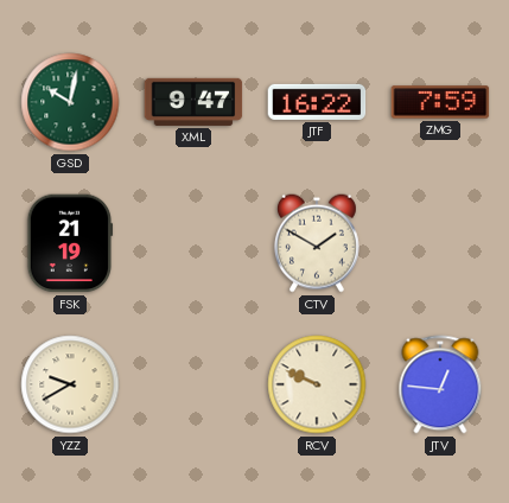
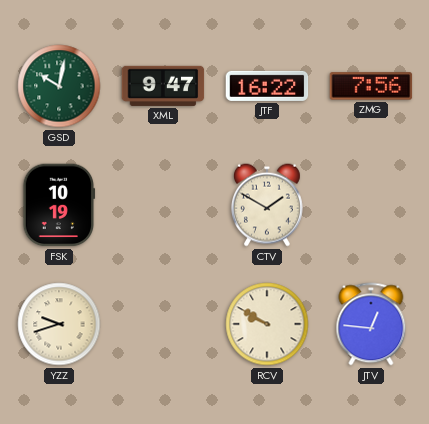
ZMG: 7:59 -> 7:56
FSK: 21:19 -> 10:19
YZZ: 9:40 -> 9:42
RCV: 9:49 -> 9:50
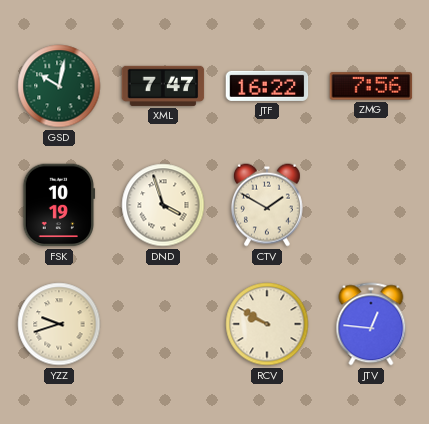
XML: 9:47 -> 7:47
DND: none -> 3:57
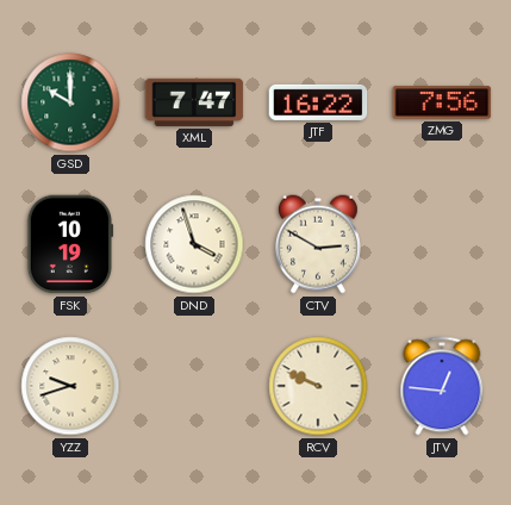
GSD: 10:02 -> 10:00
CTV: 1:50 -> 2:50
RCV: 9:50 -> 9:49
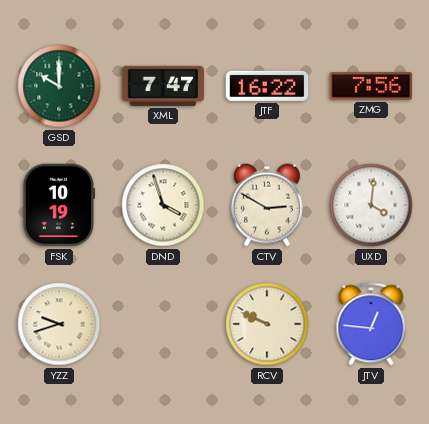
UXD: none -> 4:01
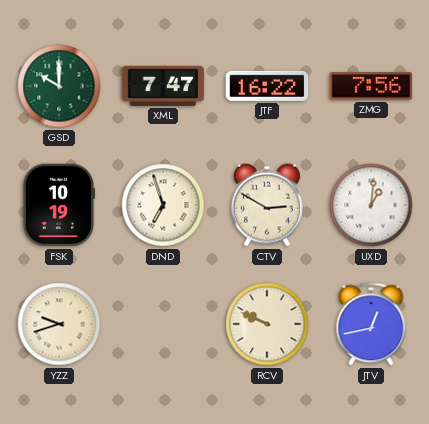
DND: 3:57 -> 6:57
UXD: 4:01 -> 1:01
JTV: 12:46 -> 12:43
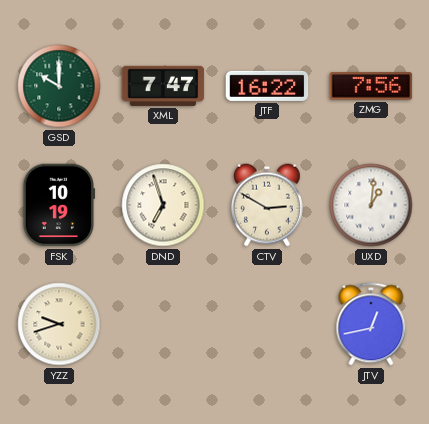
RCV: 9:49 -> none
